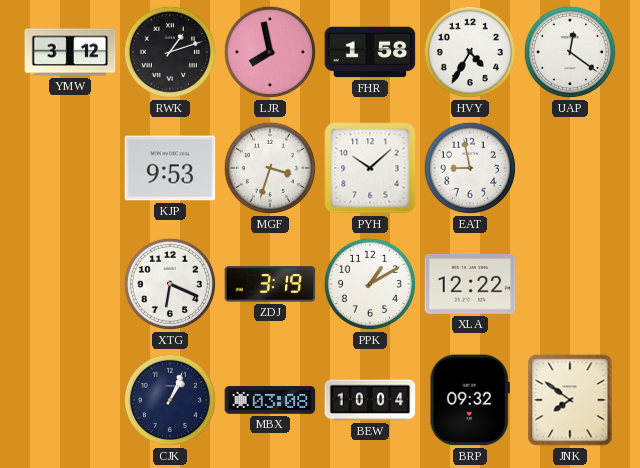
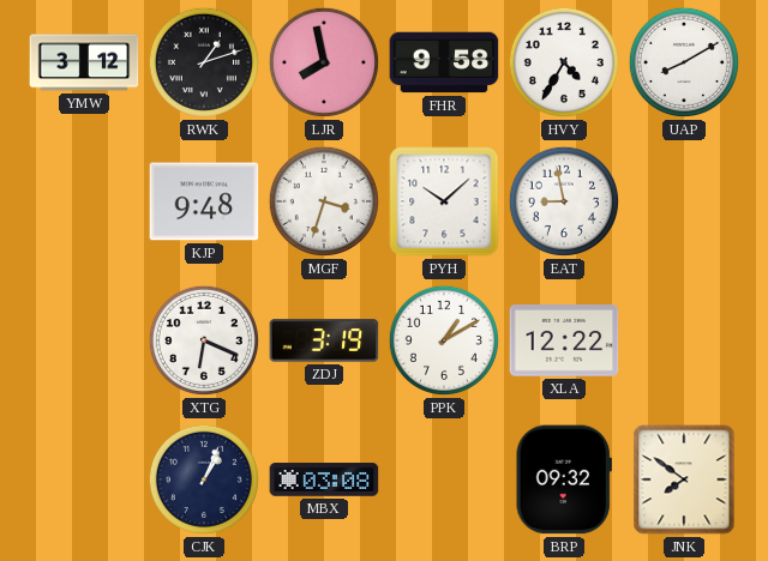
FHR: 1:58 -> 9:58
UAP: 12:21 -> 8:10
KJP: 9:53 -> 9:48
BEW: 10:04 -> none
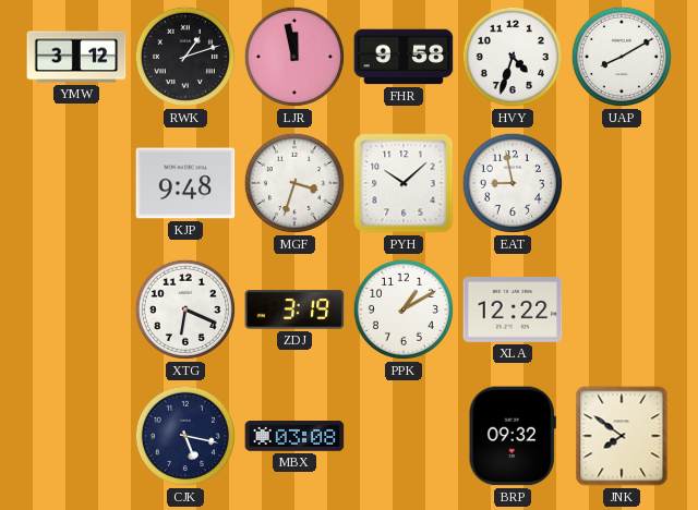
LJR: 7:58 -> 11:58
HVY: 4:35 -> 4:33
CJK: 1:04 -> 5:17
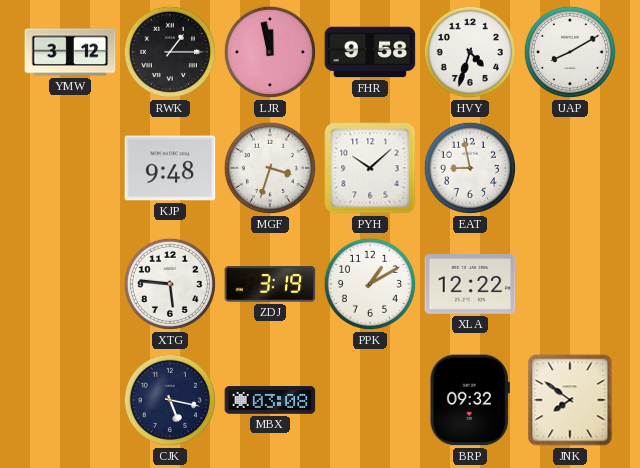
RWK: 1:12 -> 1:15
XTG: 6:19 -> 5:46
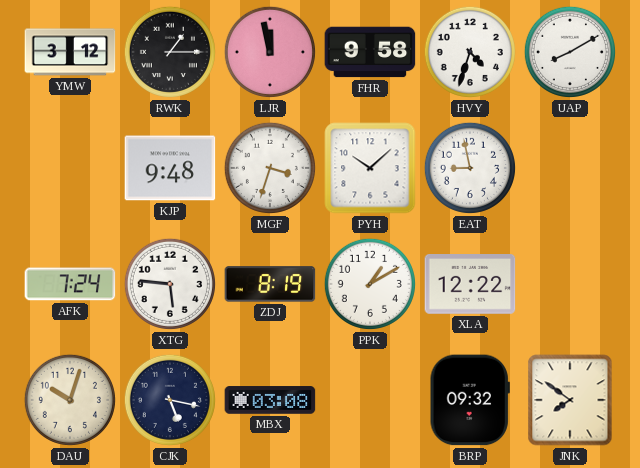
AFK: none -> 7:24
ZDJ: 3:19 -> 8:19
DAU: none -> 10:03
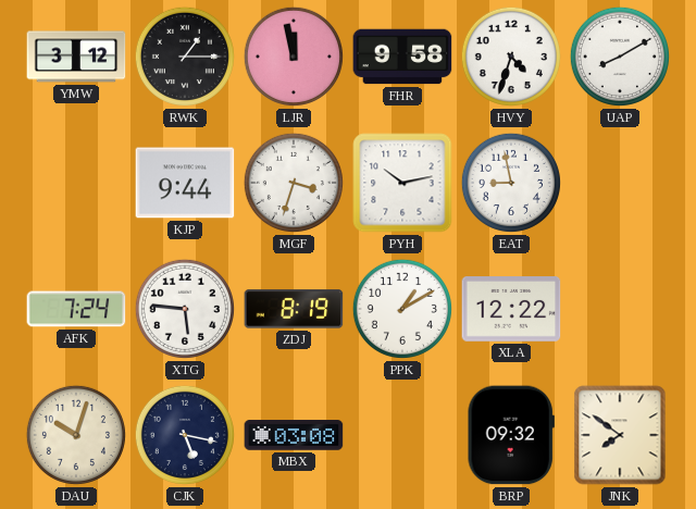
KJP: 9:48 -> 9:44
PYH: 10:08 -> 10:13
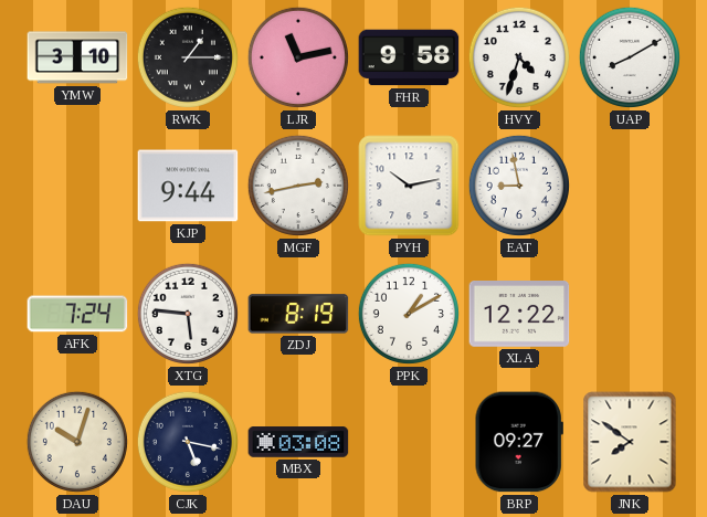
YMW: 3:12 -> 3:10
LJR: 11:58 -> 11:13
MGF: 3:33 -> 2:43
BRP: 09:32 -> 09:27
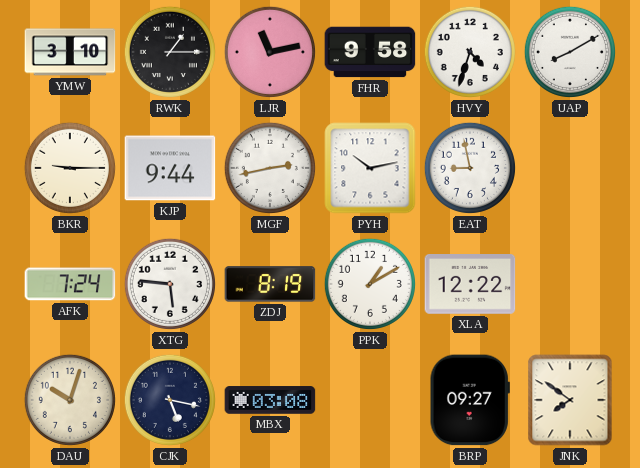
BKR: none -> 9:15
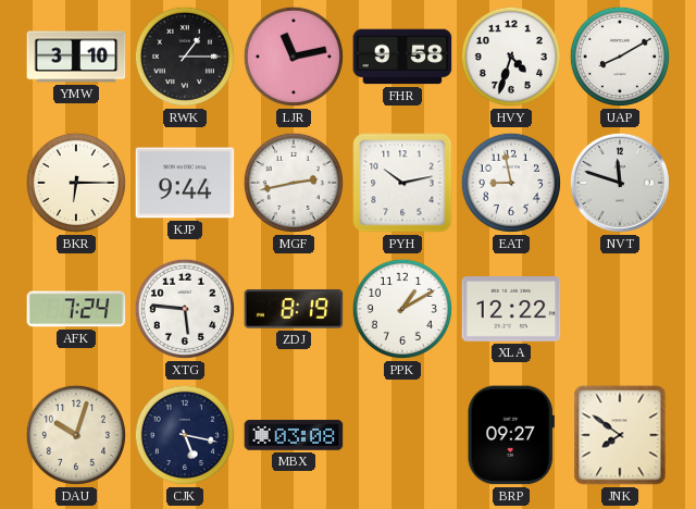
BKR: 9:15 -> 6:15
NVT: none -> 11:48
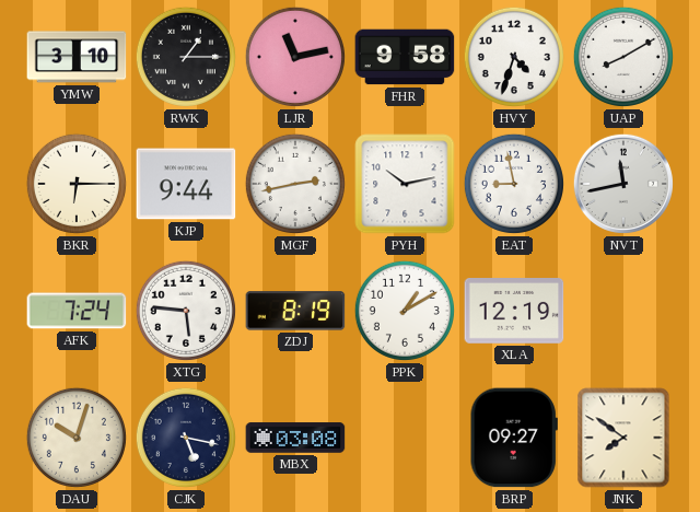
NVT: 11:48 -> 11:43
XLA: 12:22 -> 12:19
